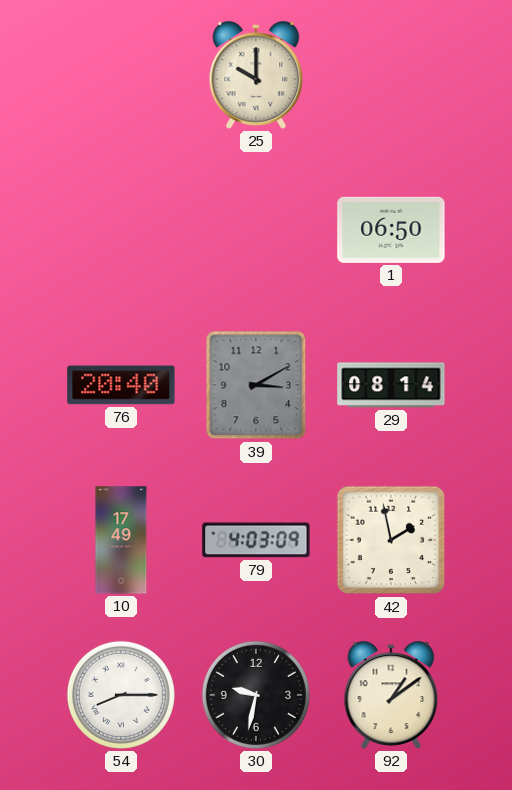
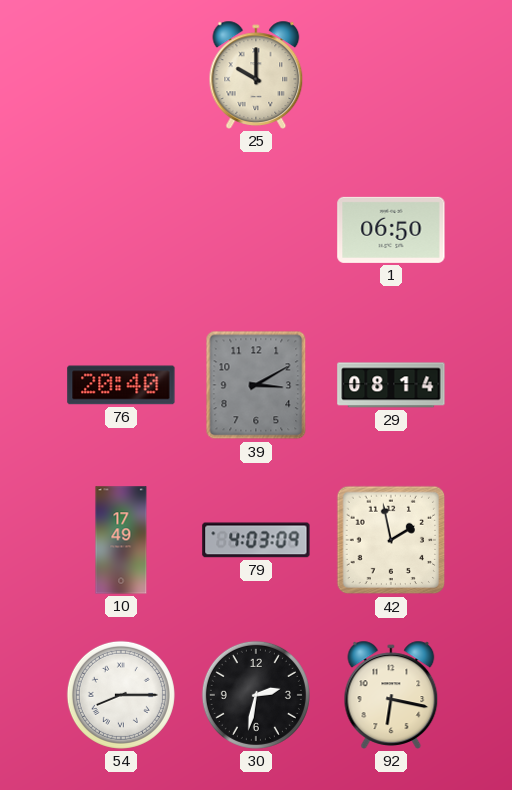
30: 9:32 -> 2:32
92: 1:09 -> 6:17
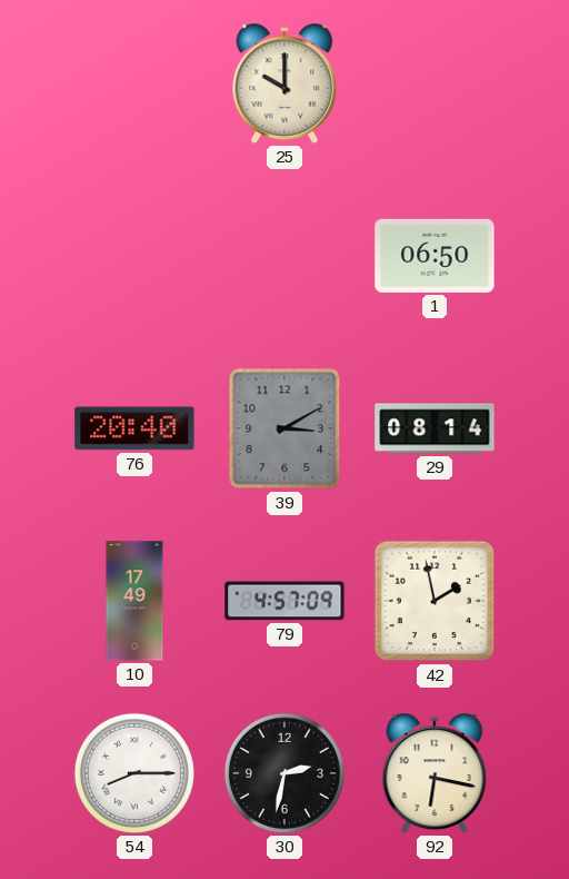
79: 4:03 -> 4:57
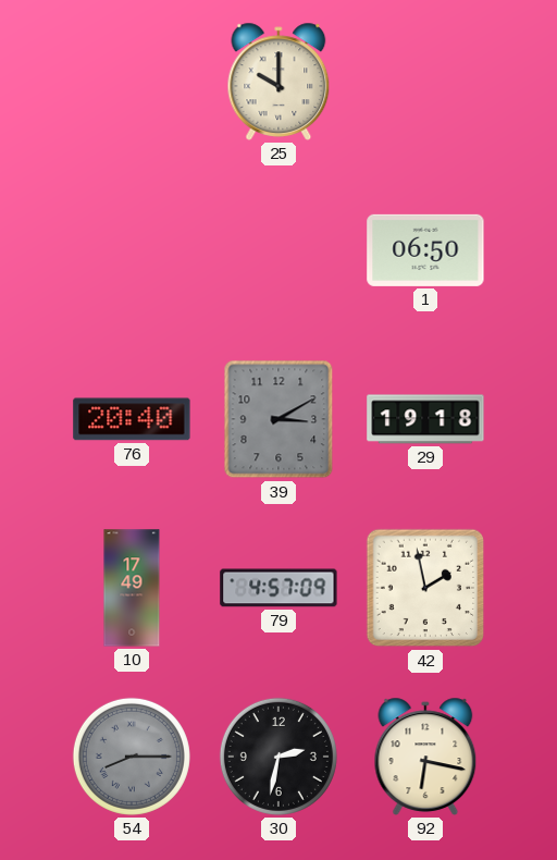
29: 08:14 -> 19:18
54 dial: white -> grey
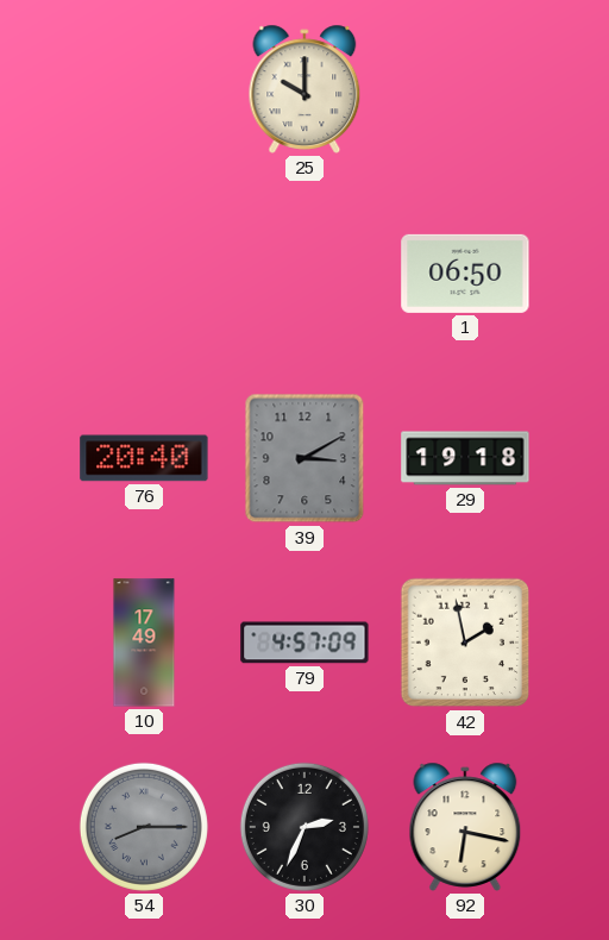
30: 2:32 -> 2:34
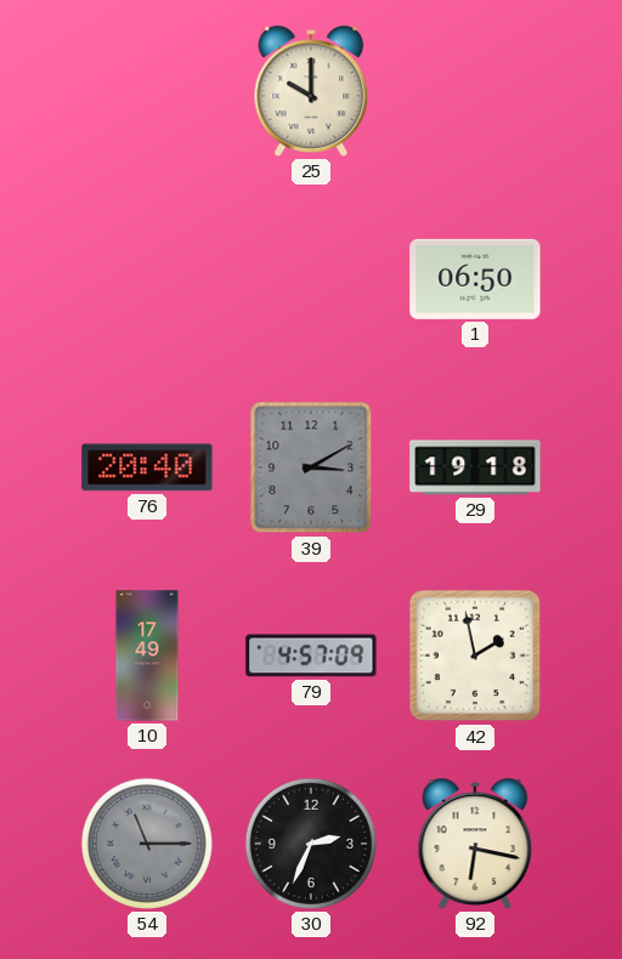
54: 8:15 -> 11:15
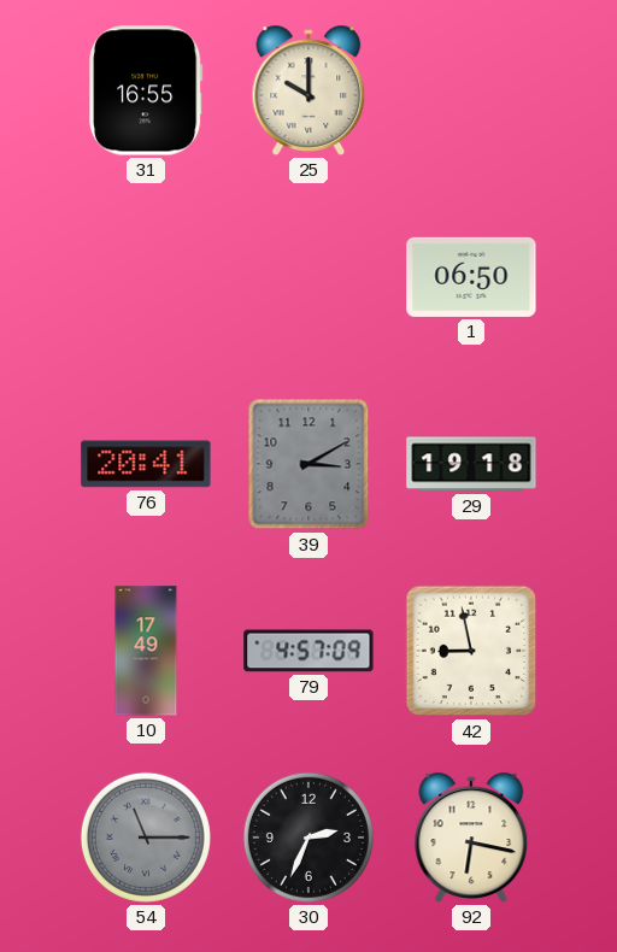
31: none -> 16:55
76: 20:40 -> 20:41
42: 1:58 -> 8:58
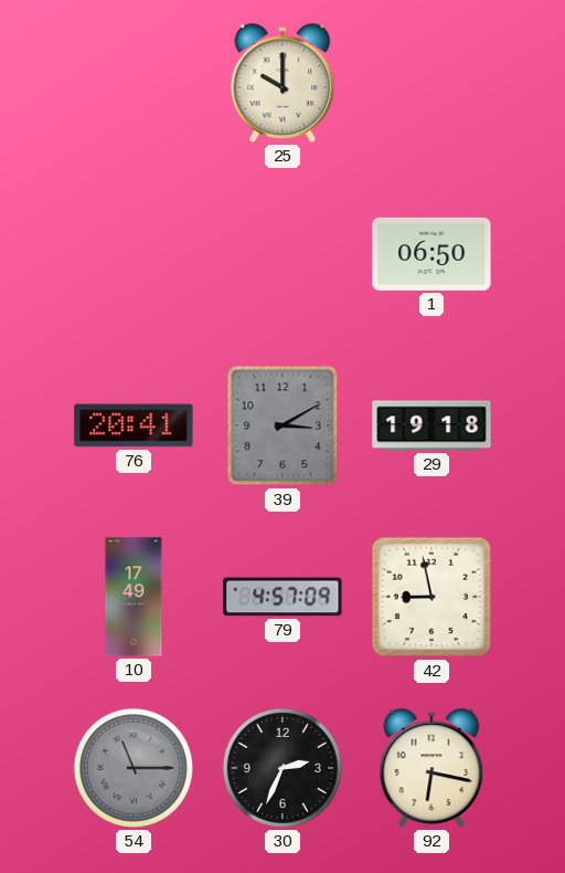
31: 16:55 -> none
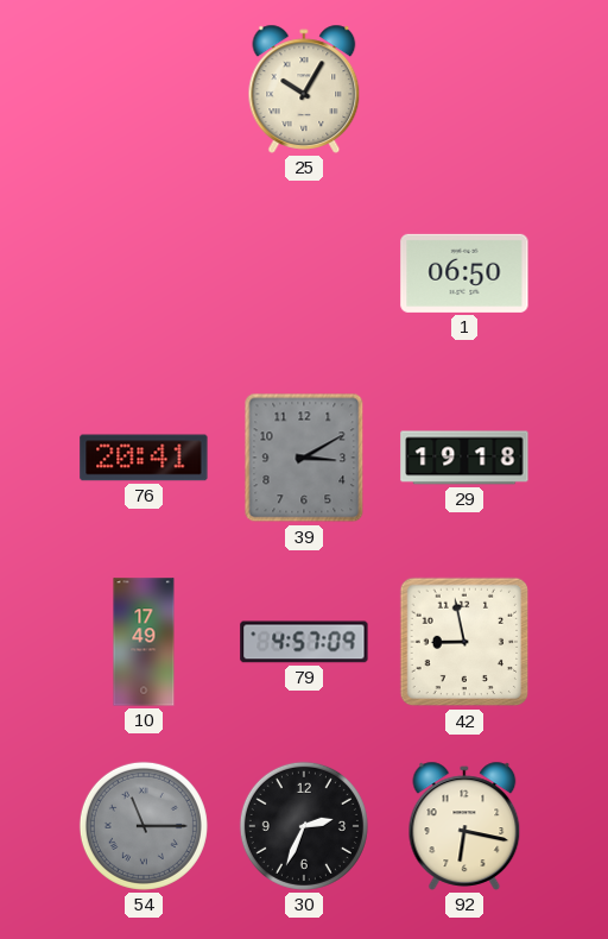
25: 10:00 -> 10:05
